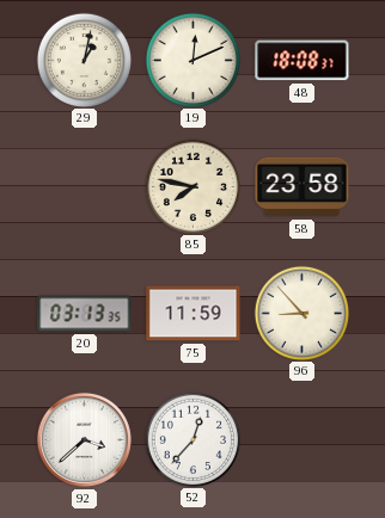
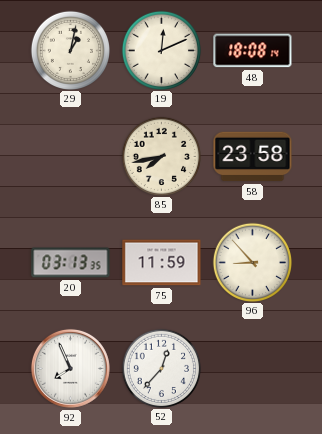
48: 18:08:37 -> 18:08:14
85: 7:47 -> 7:43
92: 3:38 -> 7:56
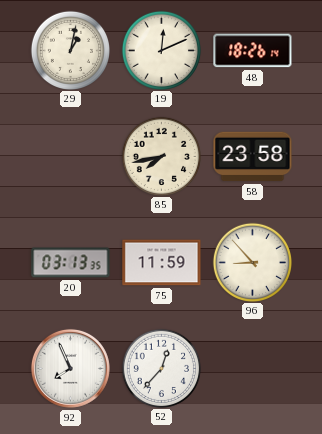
48: 18:08 -> 18:26
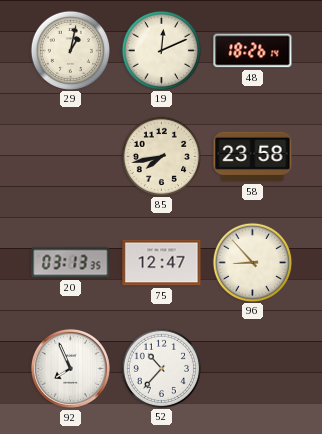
75: 11:59 -> 12:47
52: 12:37 -> 10:37
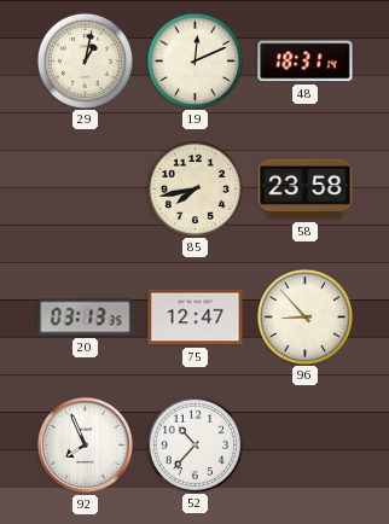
48: 18:26 -> 18:31
